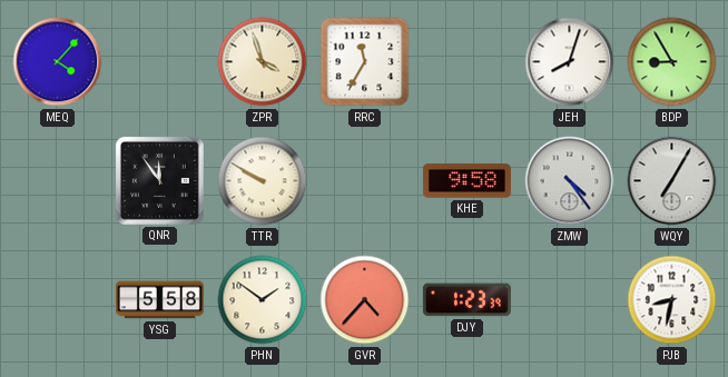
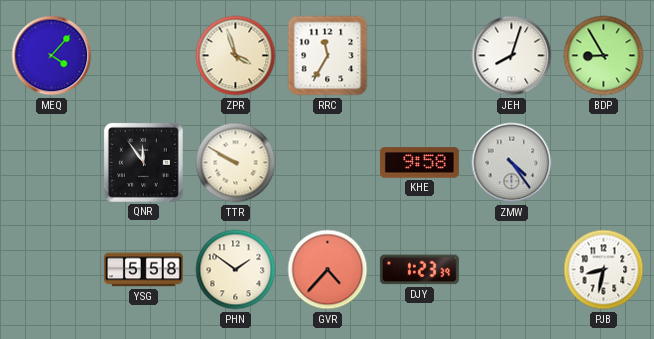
WQY: 7:05 -> none
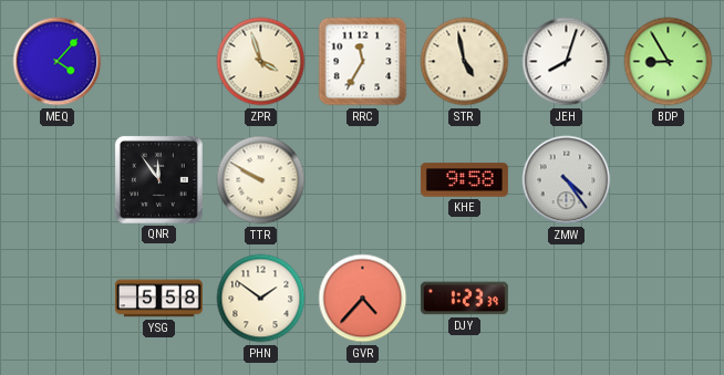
STR: none -> 4:58
PJB: 8:32 -> none
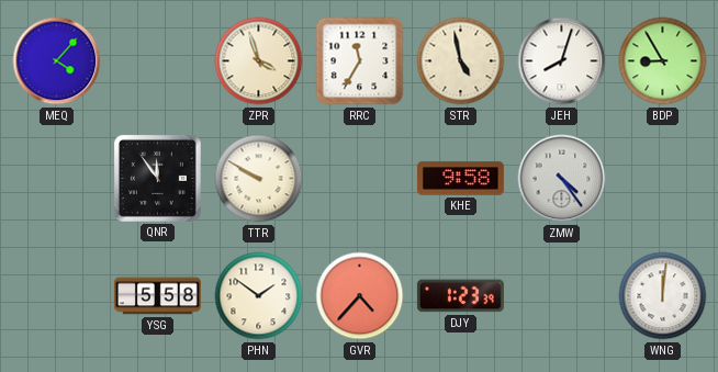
WNG: none -> 12:01
